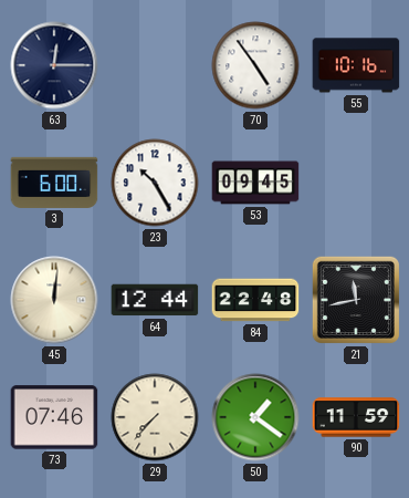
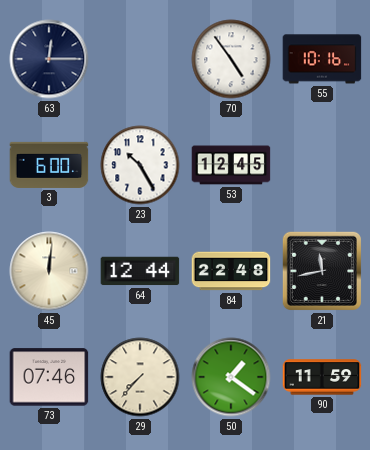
53: 09:45 -> 12:45
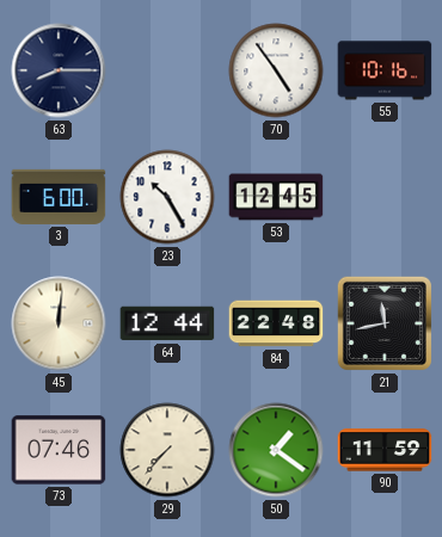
63: 12:15 -> 8:15
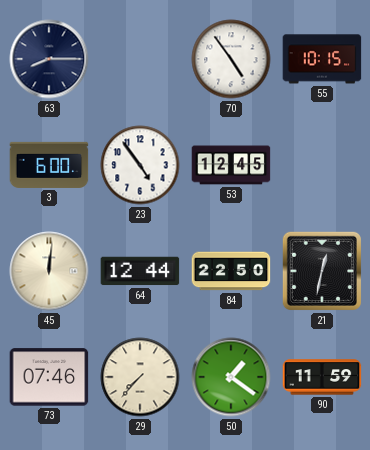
55: 10:16 -> 10:15
23: 10:25 -> 4:54
84: 22:48 -> 22:50
21: 11:43 -> 12:32
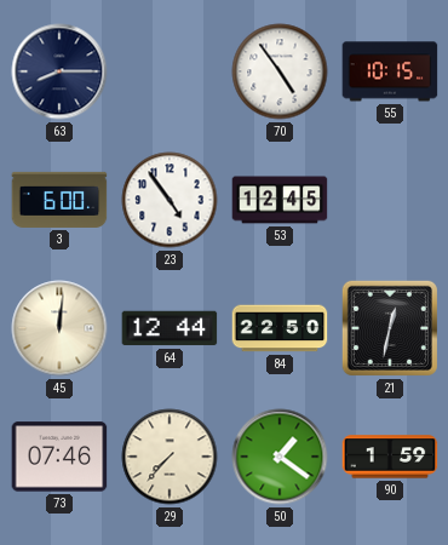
90: 11:59 -> 1:59
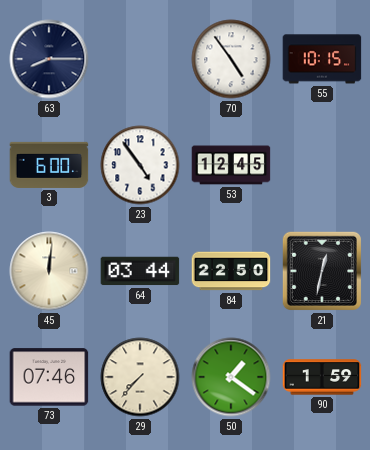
64: 12:44 -> 03:44
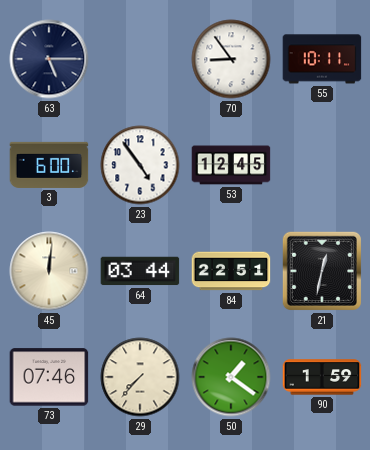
63: 8:15 -> 5:15
70: 4:54 -> 8:54
55: 10:15 -> 10:11
84: 22:50 -> 22:51
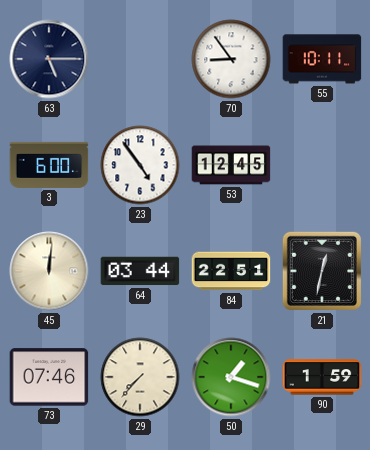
50: 1:21 -> 1:18
